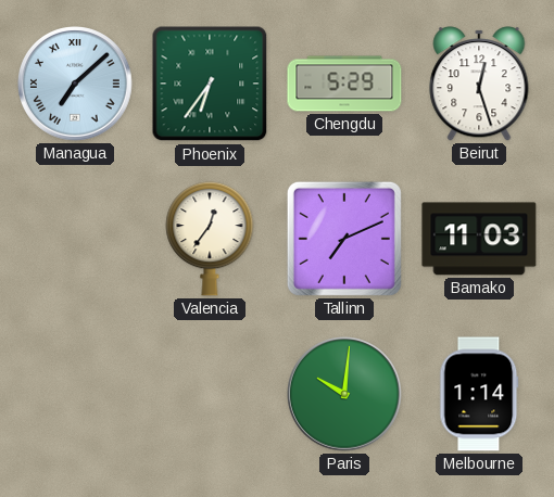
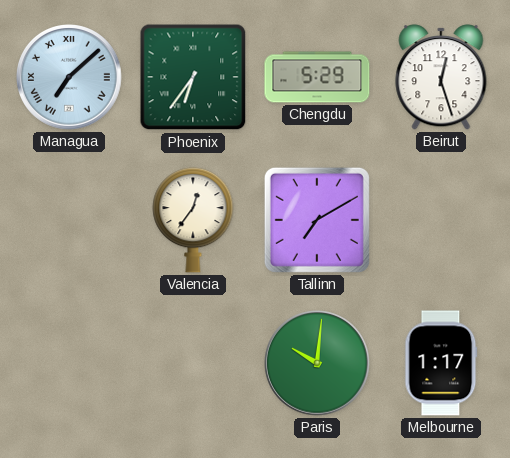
Tallinn: 7:11 -> 7:10
Bamako: 11:03 -> none
Melbourne: 1:14 -> 1:17
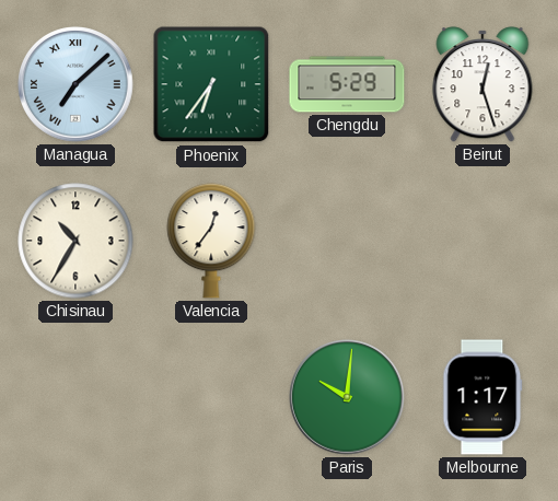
Chisinau: none -> 10:35
Tallinn: 7:10 -> none
